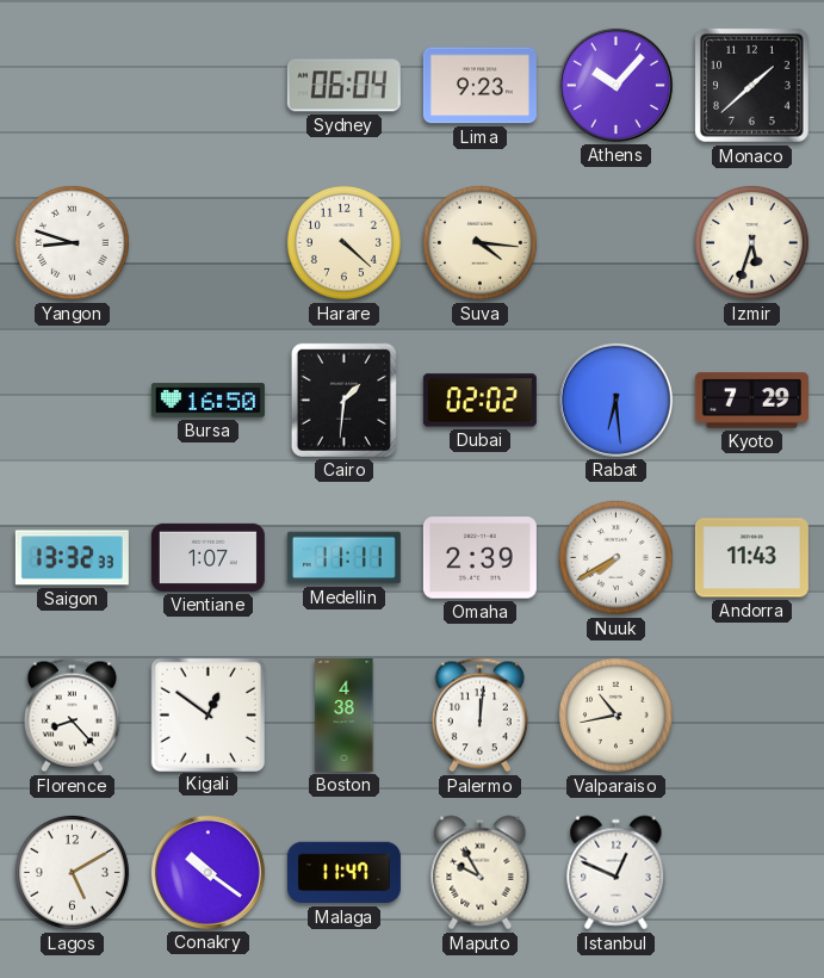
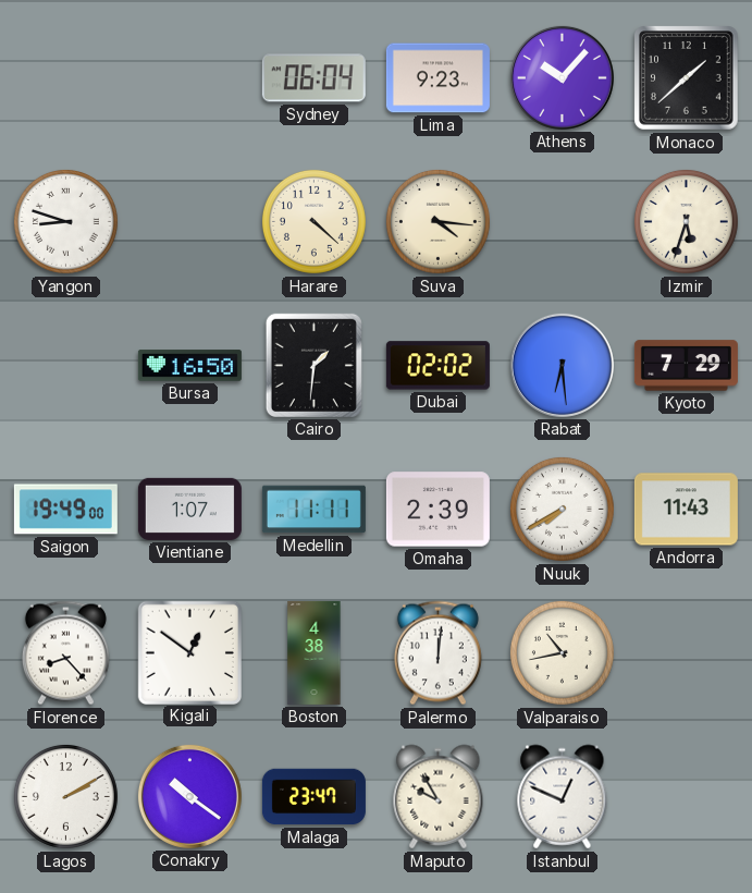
Saigon: 13:32 -> 19:49
Lagos: 5:10 -> 2:10
Malaga: 11:47 -> 23:47
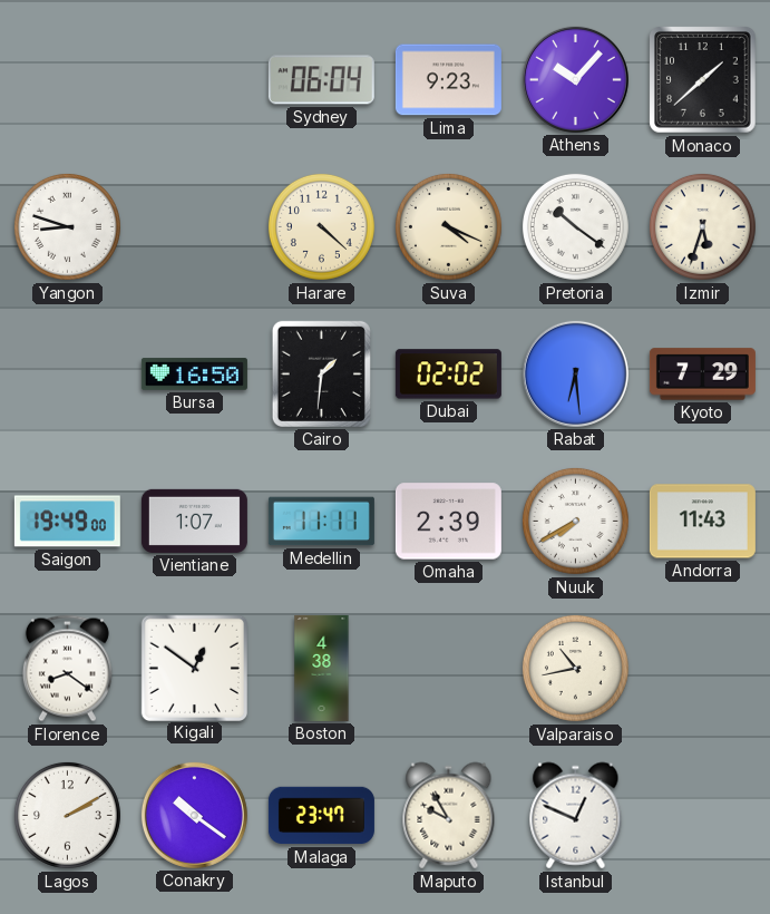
Suva: 4:16 -> 4:19
Pretoria: none -> 10:21
Florence: 8:23 -> 8:21
Palermo: 12:01 -> none
